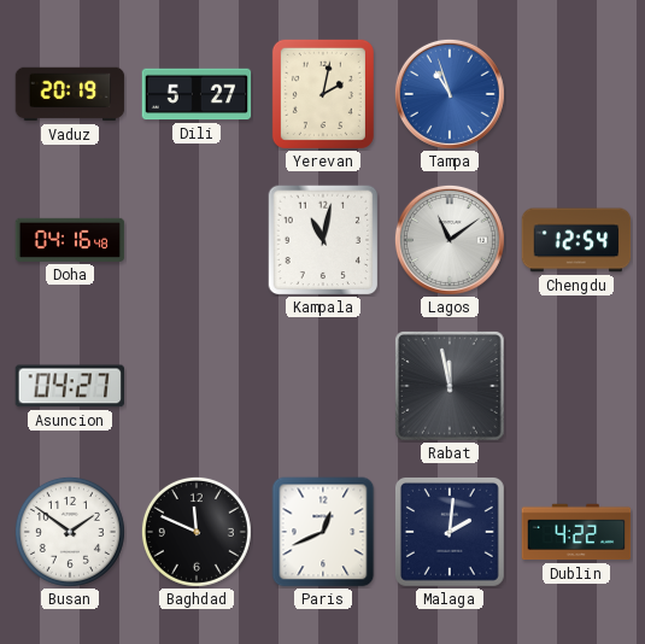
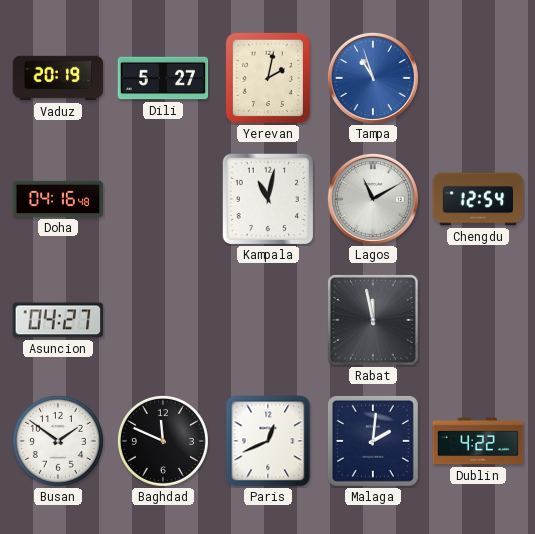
Lagos: 11:09 -> 11:10
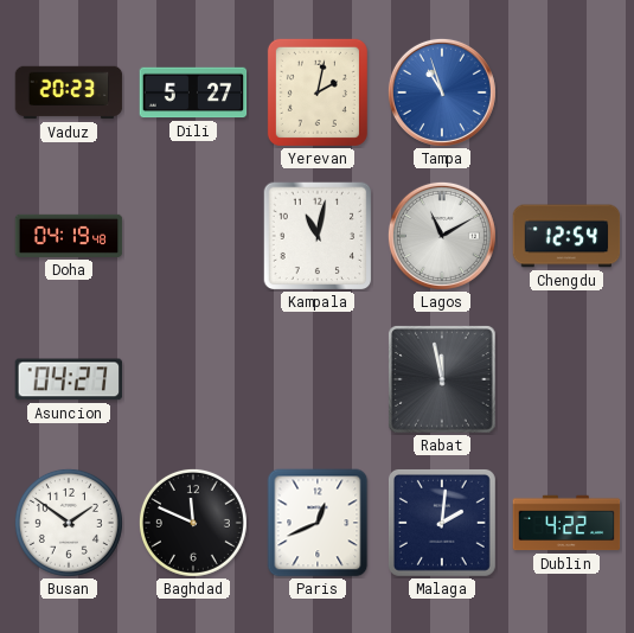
Vaduz: 20:19 -> 20:23
Doha: 04:16 -> 04:19
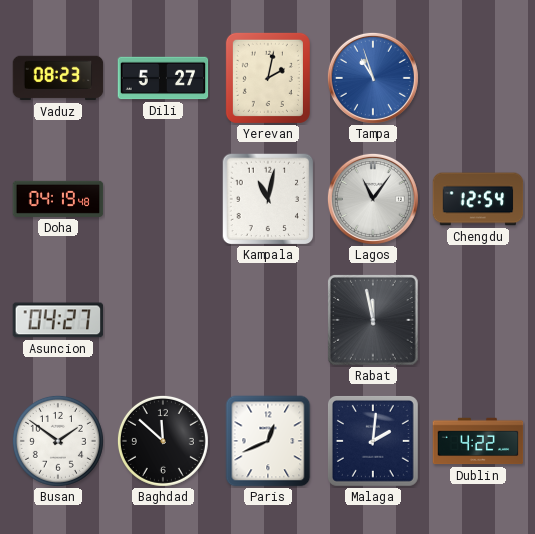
Vaduz: 20:23 -> 08:23
Lagos: 11:10 -> 11:06
Baghdad: 11:49 -> 11:52
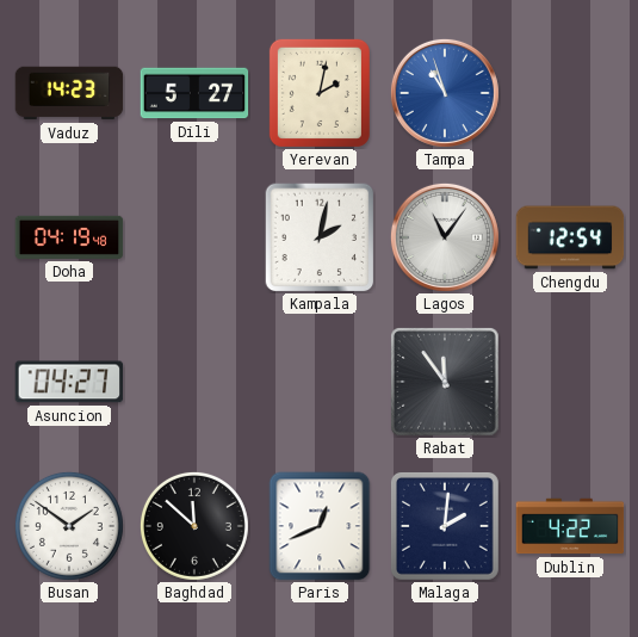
Vaduz: 08:23 -> 14:23
Kampala: 11:02 -> 2:02
Rabat: 11:58 -> 11:54
